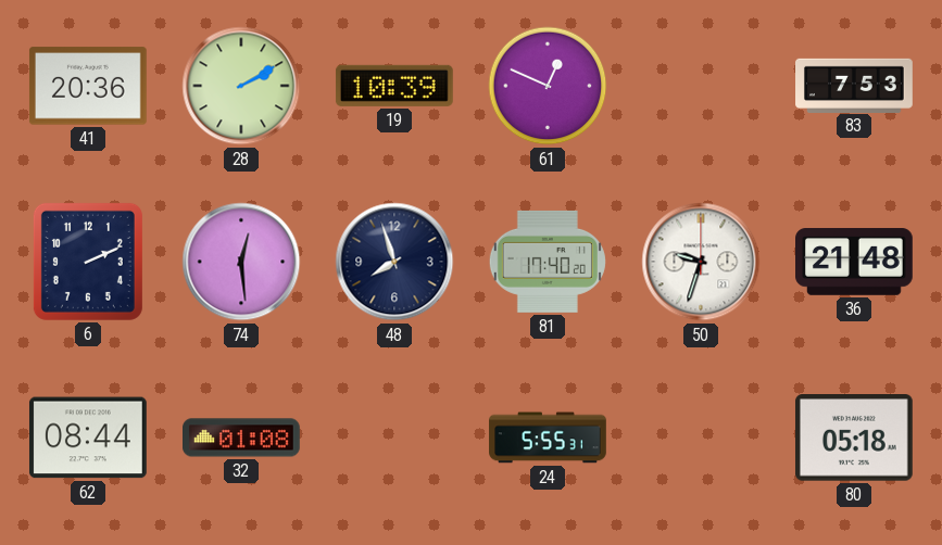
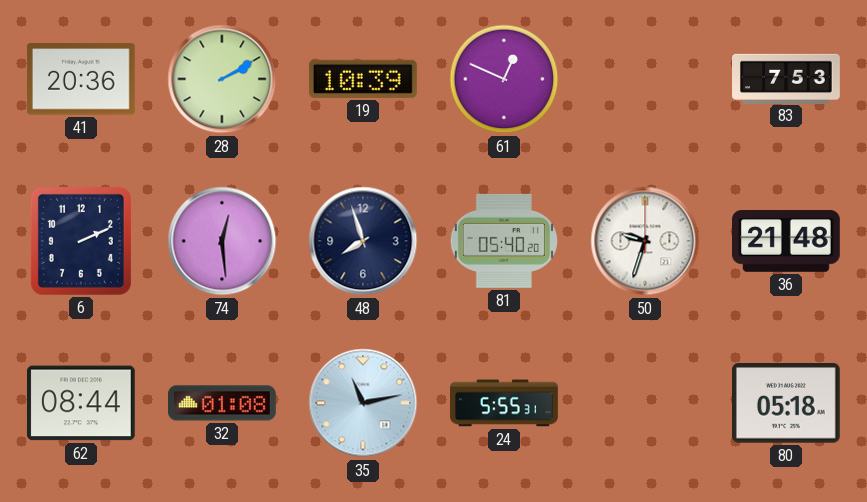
81: 17:40 -> 05:40
35: none -> 11:13
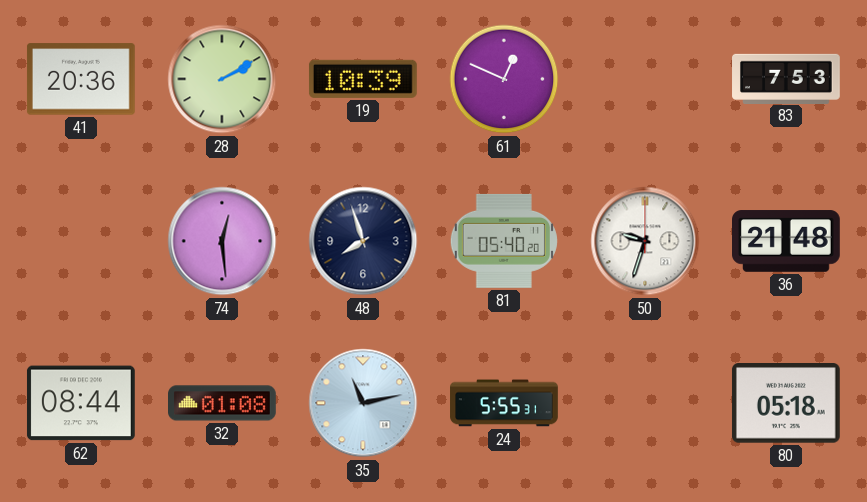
6: 2:11 -> none
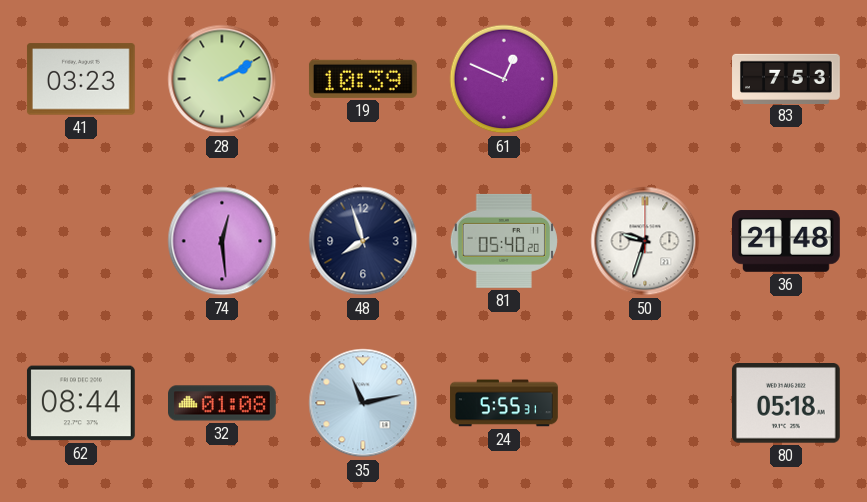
41: 20:36 -> 03:23
